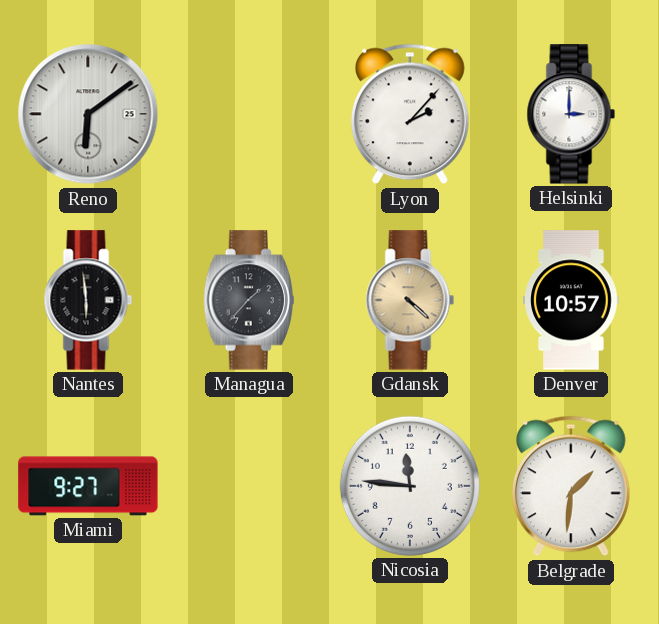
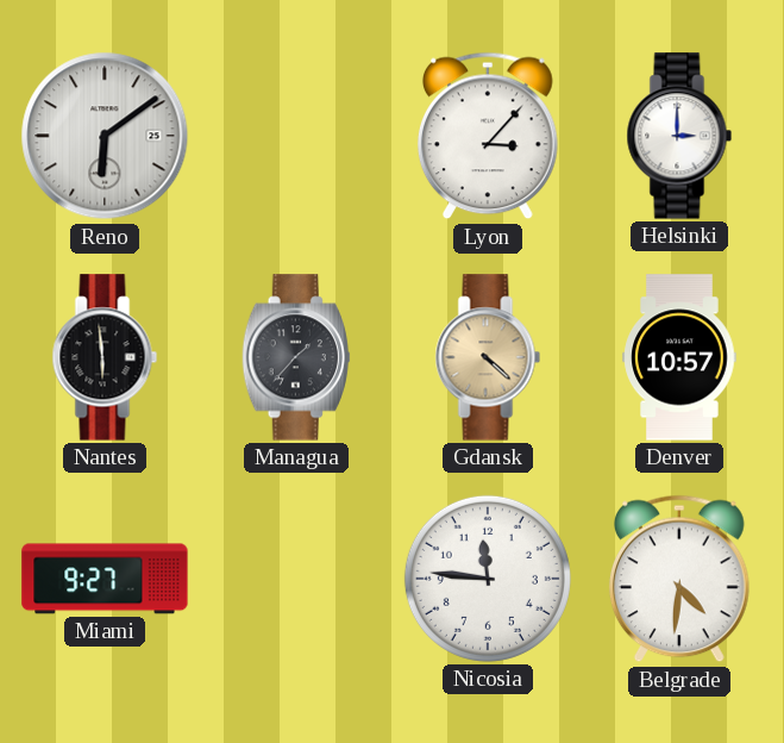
Lyon: 2:07 -> 3:07
Belgrade: 1:31 -> 4:31
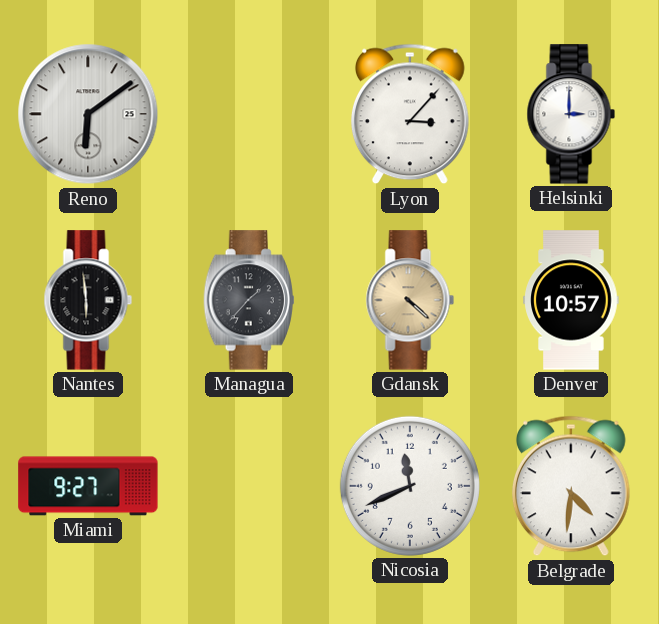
Nicosia: 11:46 -> 11:41
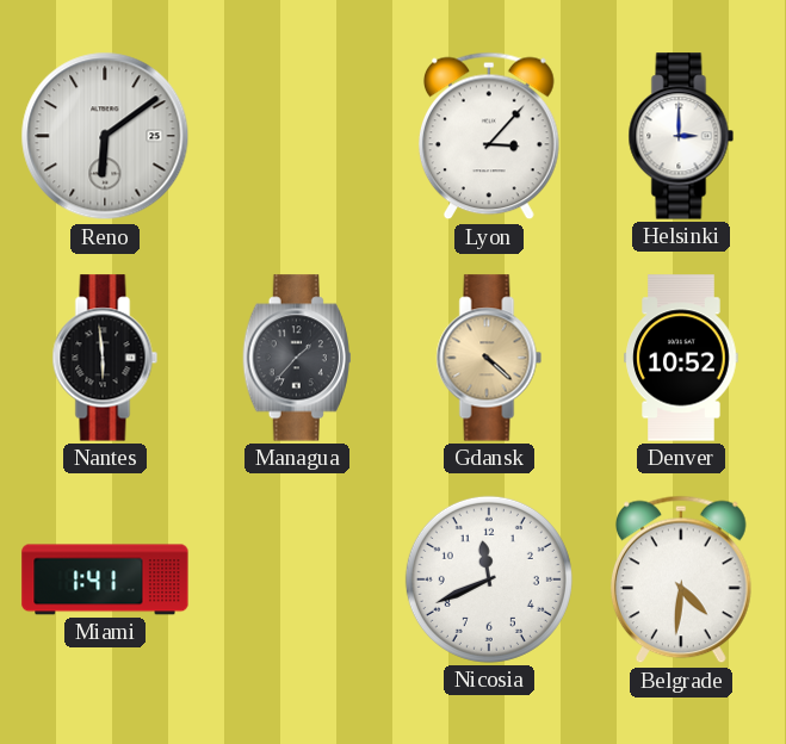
Denver: 10:57 -> 10:52
Miami: 9:27 -> 1:41
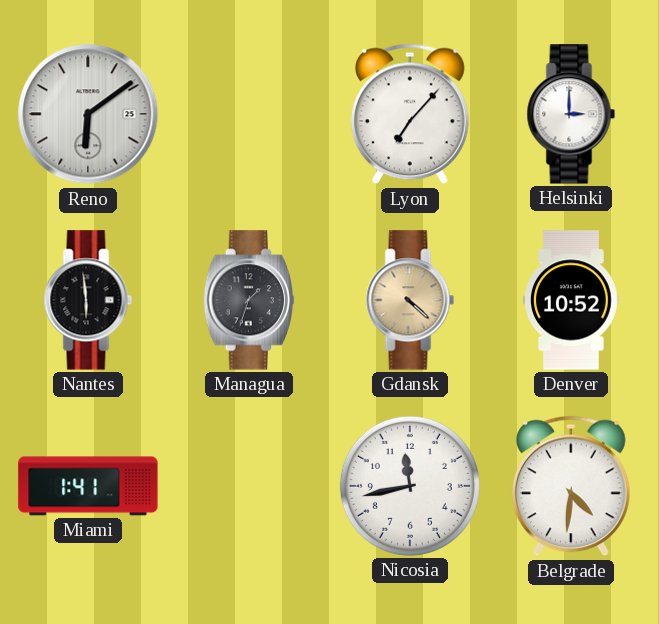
Lyon: 3:07 -> 7:07
Managua: 1:37 -> 1:33
Nicosia: 11:41 -> 11:43
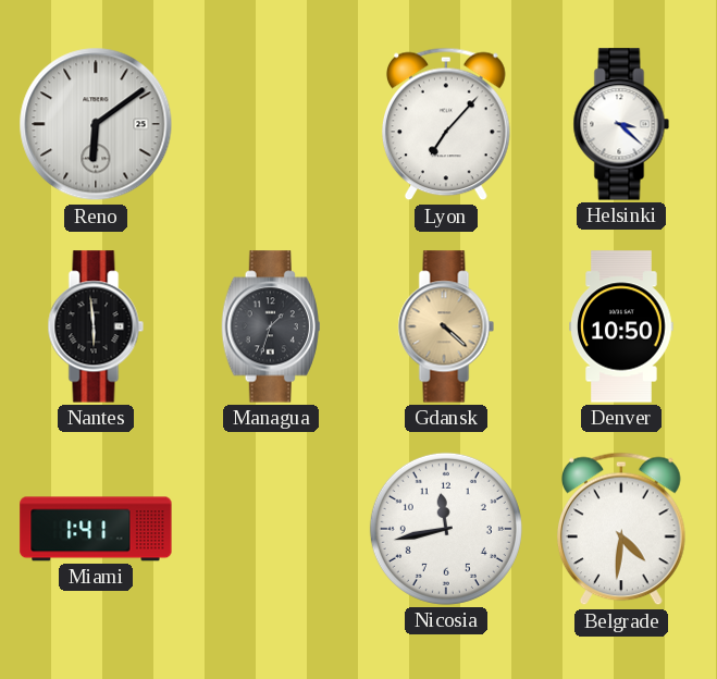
Helsinki: 3:00 -> 3:22
Denver: 10:52 -> 10:50
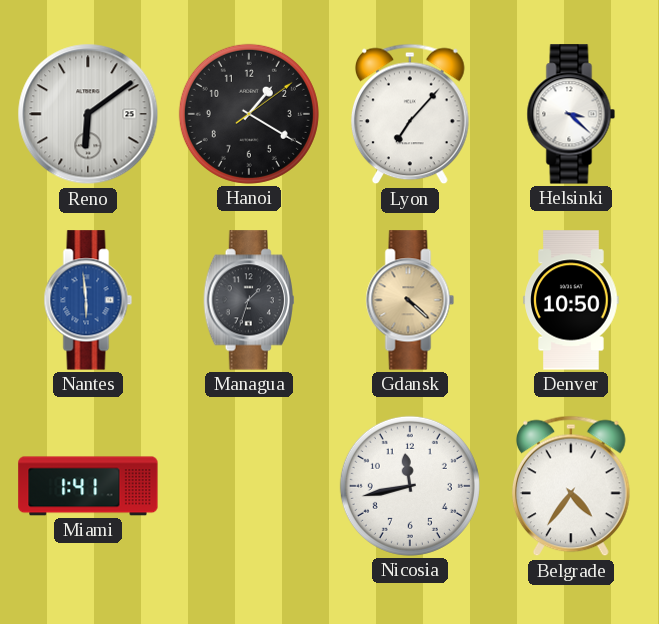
Hanoi: none -> 1:20
Nantes dial: black -> blue
Belgrade: 4:31 -> 4:36
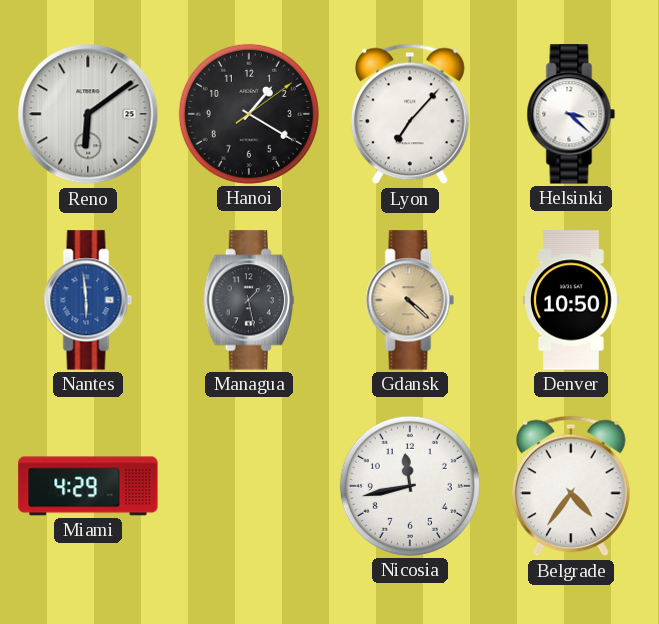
Managua: 1:33 -> 1:28
Miami: 1:41 -> 4:29
